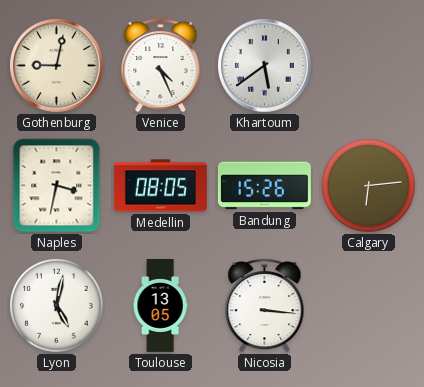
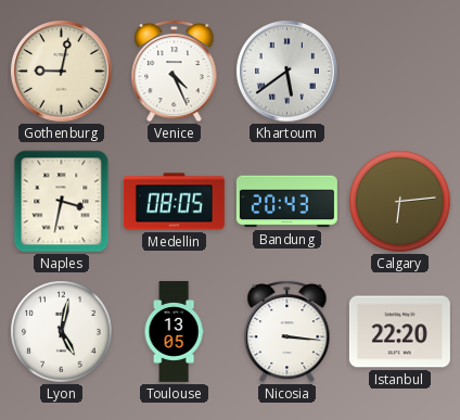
Bandung: 15:26 -> 20:43
Istanbul: none -> 22:20
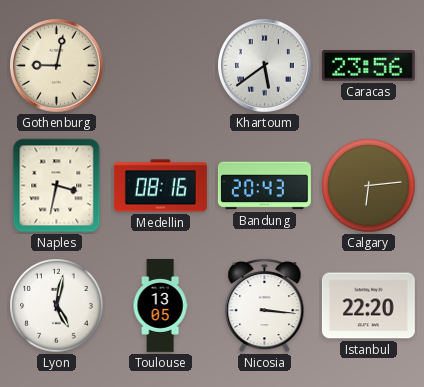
Venice: 4:26 -> none
Caracas: none -> 23:56
Medellin: 08:05 -> 08:16
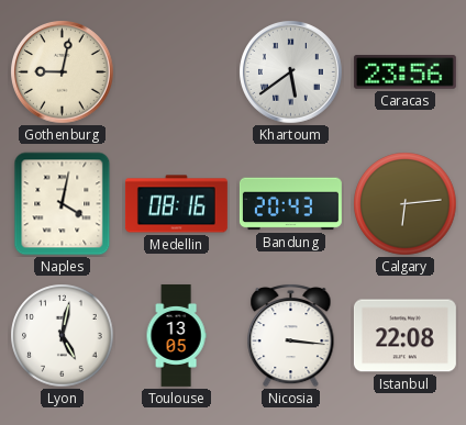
Naples: 3:32 -> 4:02
Istanbul: 22:20 -> 22:08
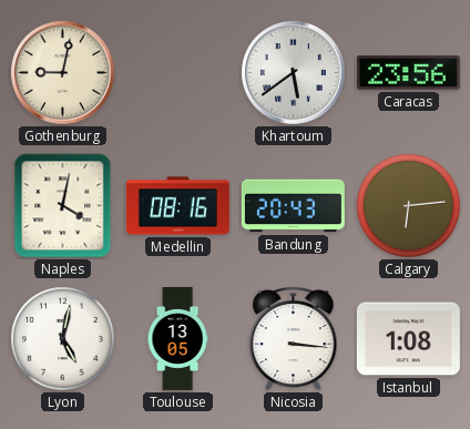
Istanbul: 22:08 -> 1:08
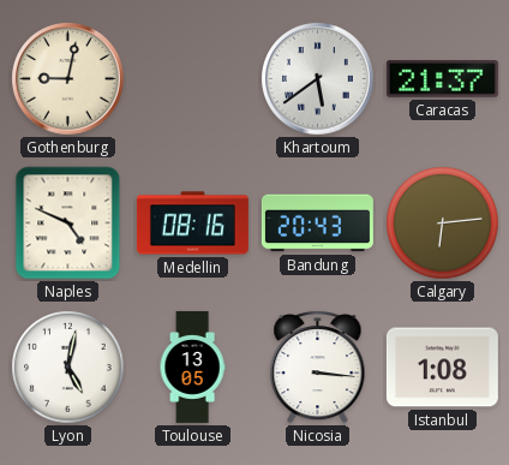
Caracas: 23:56 -> 21:37
Naples: 4:02 -> 4:49
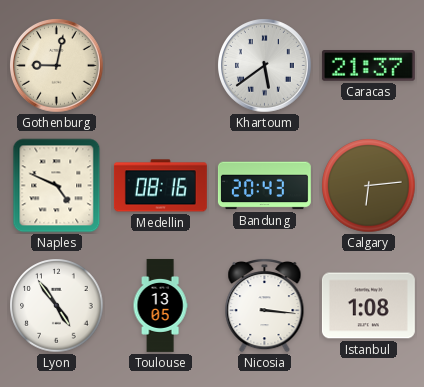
Lyon: 5:02 -> 4:54
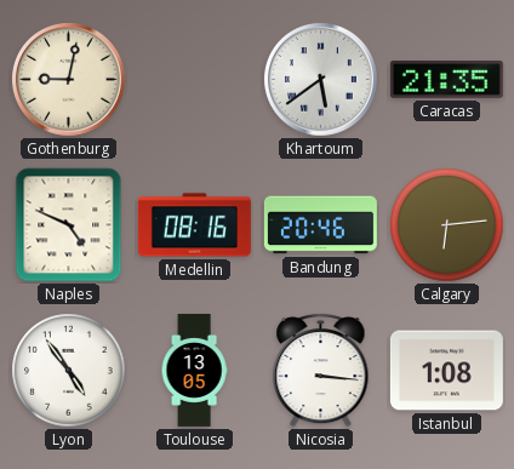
Caracas: 21:37 -> 21:35
Bandung: 20:43 -> 20:46
